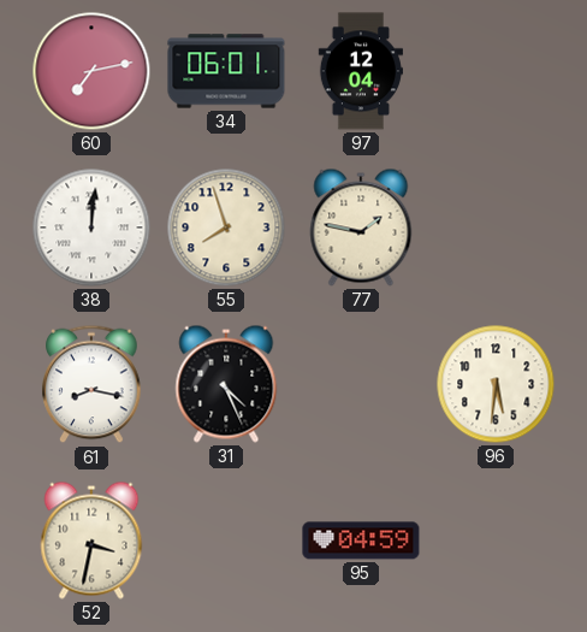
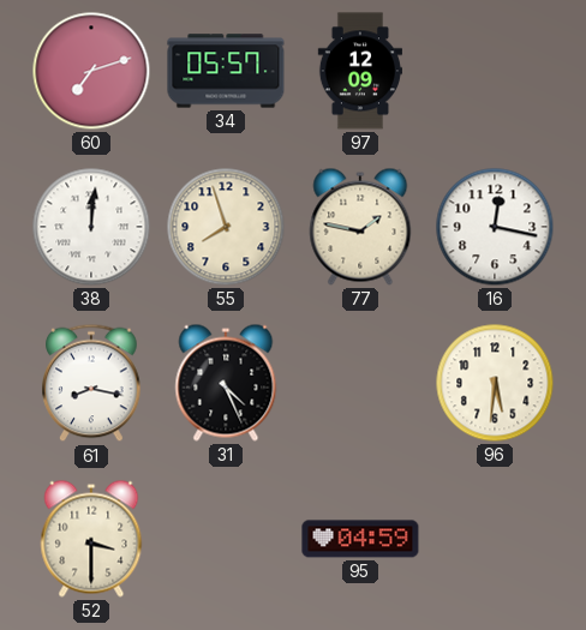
60: 7:13 -> 7:12
34: 06:01 -> 05:57
97: 12:04 -> 12:09
16: none -> 12:17
52: 3:32 -> 3:30
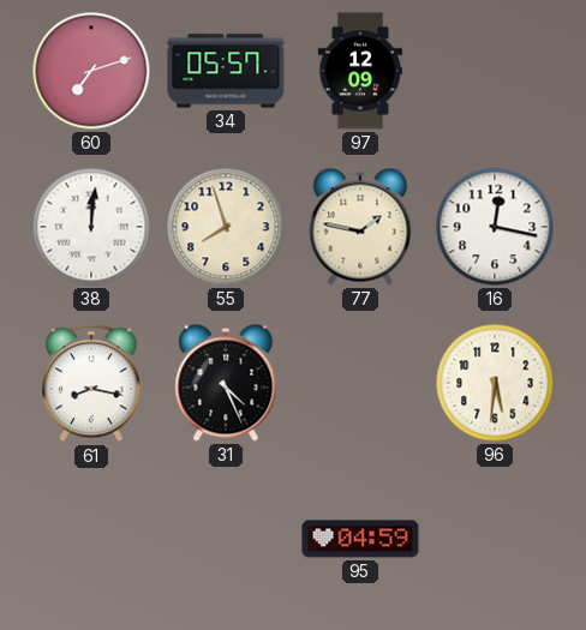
52: 3:30 -> none
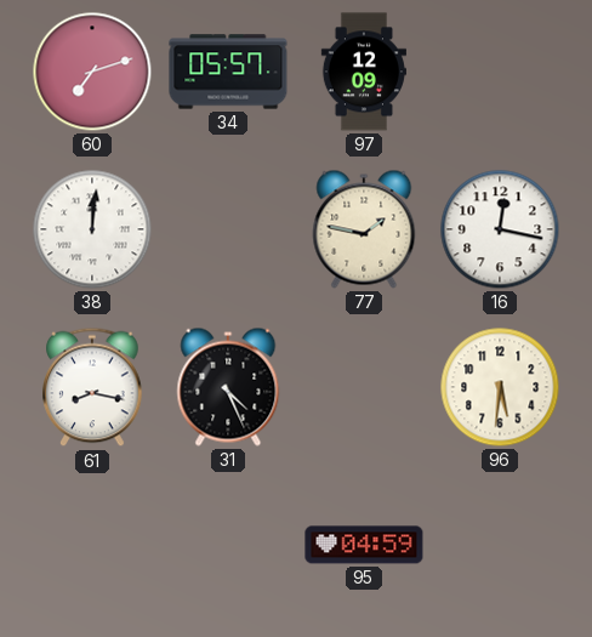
55: 7:57 -> none
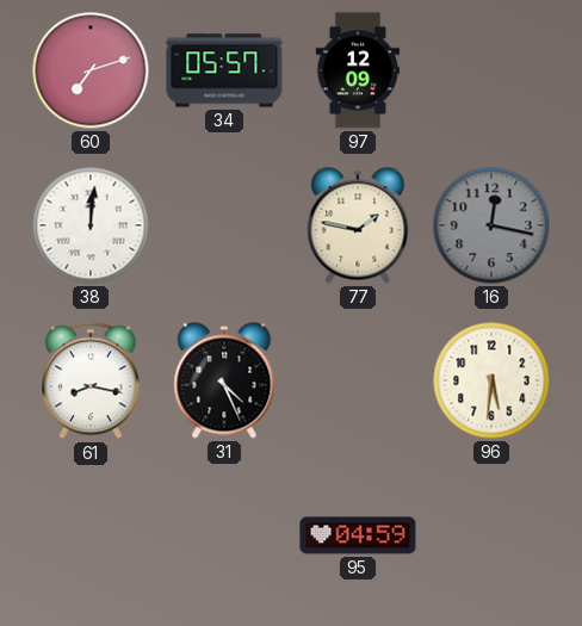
16 dial: white -> grey
